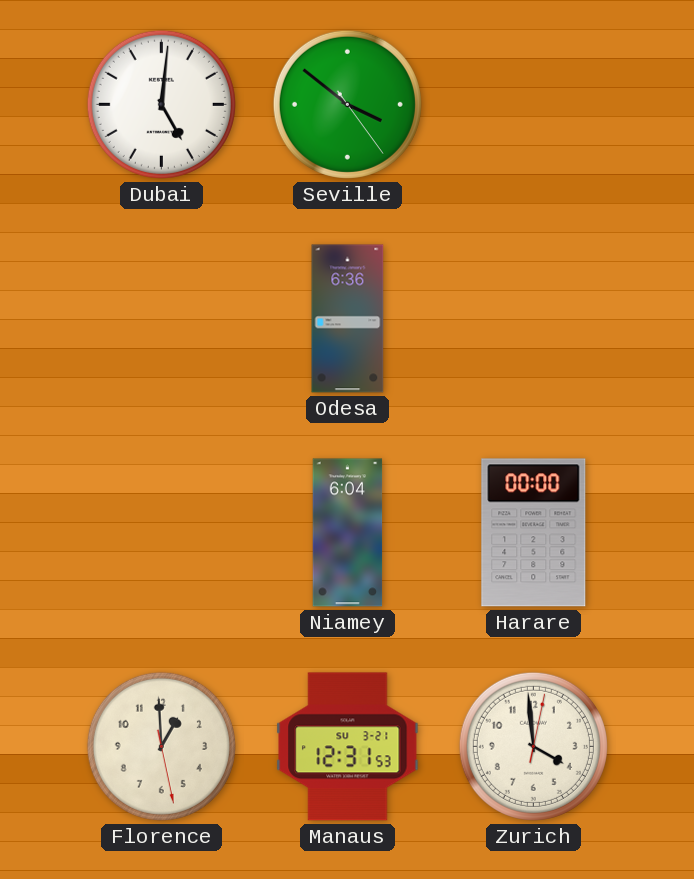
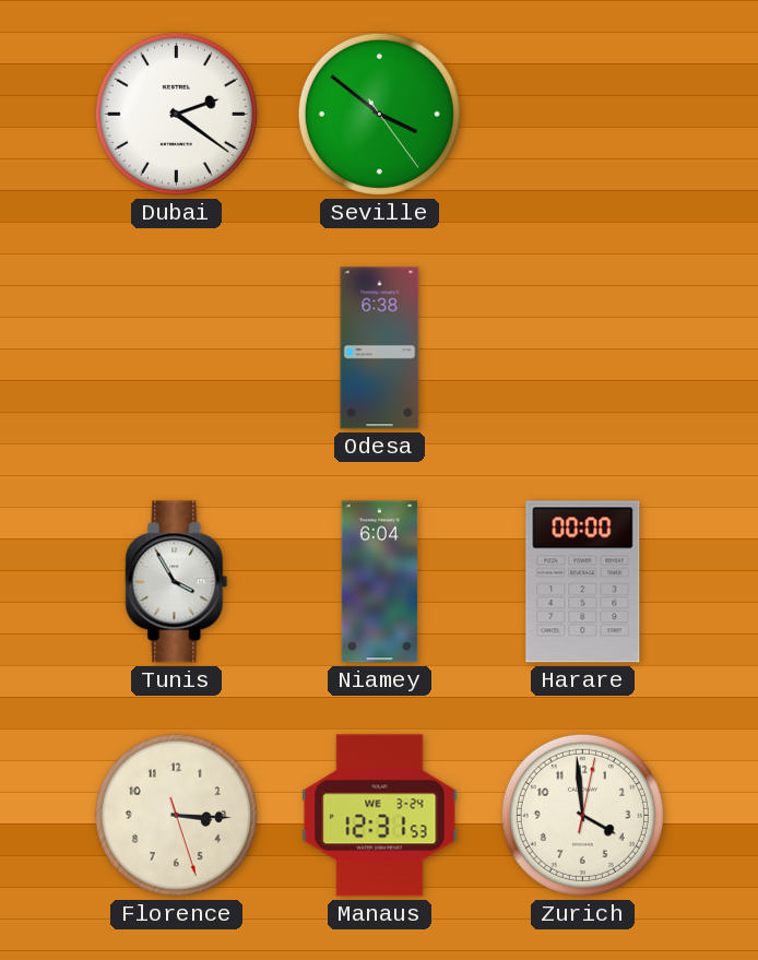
Dubai: 5:01 -> 2:21
Odesa: 6:36 -> 6:38
Tunis: none -> 3:55
Florence: 12:59 -> 3:15
Manaus date: SU 3-21 -> WE 3-24
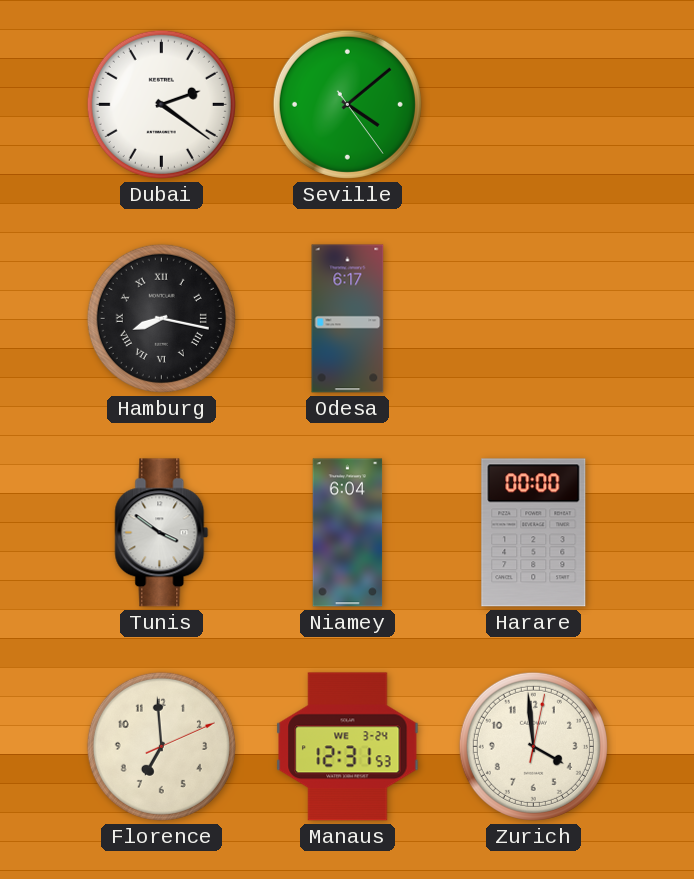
Seville: 3:51 -> 4:08
Hamburg: none -> 8:17
Odesa: 6:38 -> 6:17
Tunis: 3:55 -> 3:51
Florence: 3:15 -> 6:59
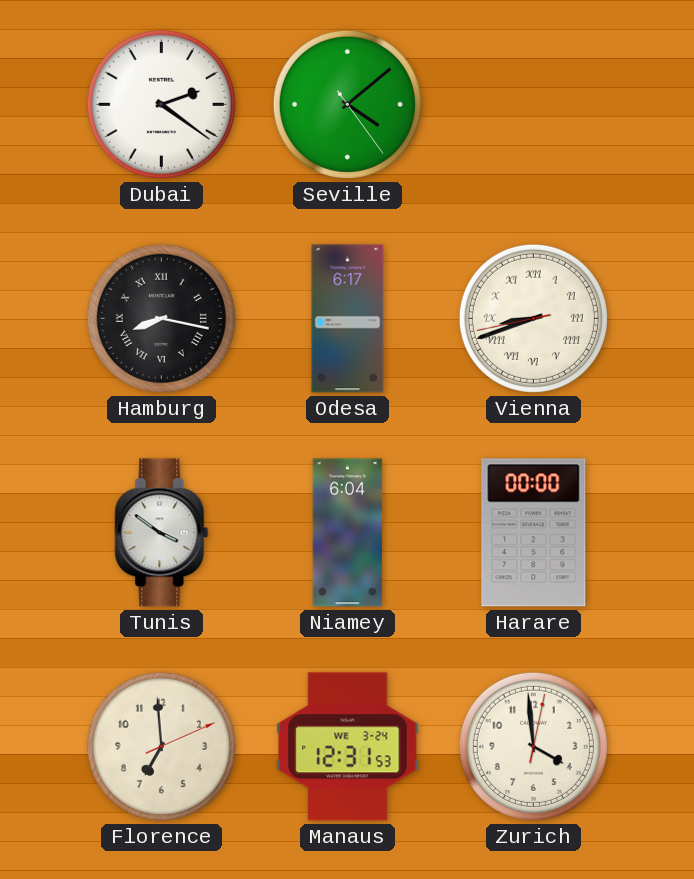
Vienna: none -> 8:41
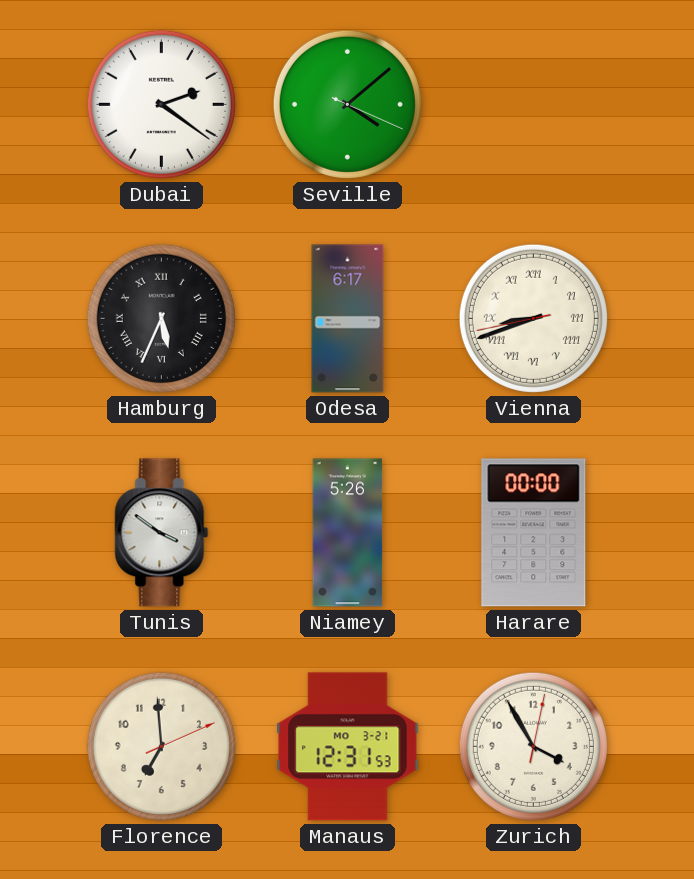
Seville: 4:08:24 -> 4:08:19
Hamburg: 8:17 -> 5:34
Niamey: 6:04 -> 5:26
Manaus date: WE 3-24 -> MO 3-21
Zurich: 3:59 -> 3:55
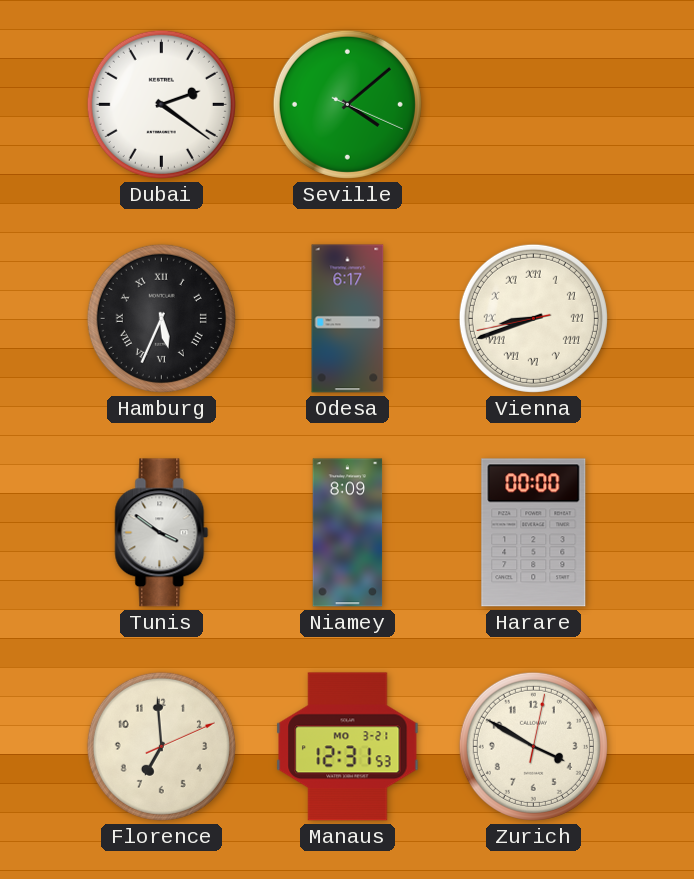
Niamey: 5:26 -> 8:09
Zurich: 3:55 -> 3:50
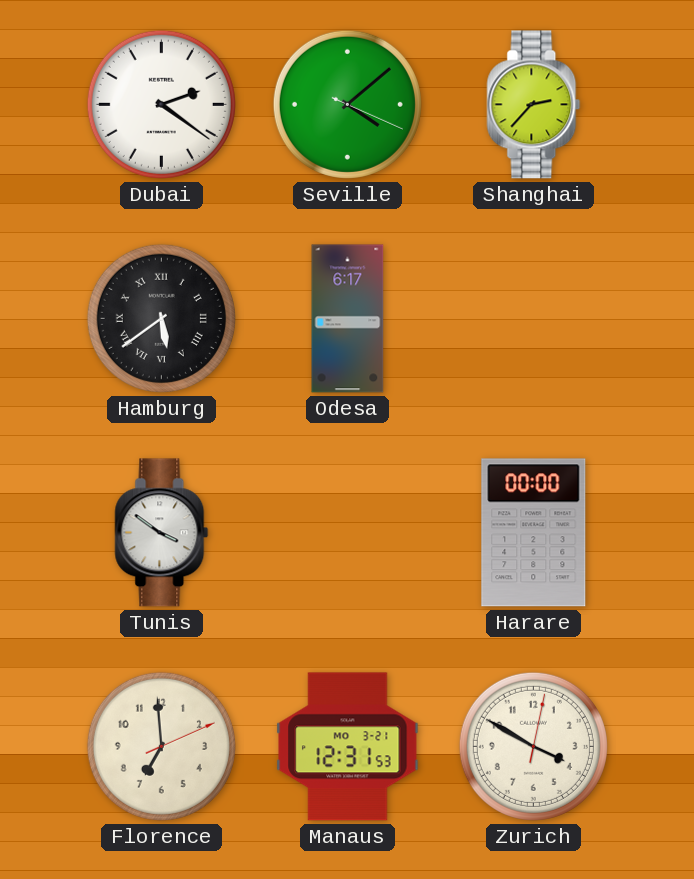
Shanghai: none -> 2:37
Hamburg: 5:34 -> 5:39
Vienna: 8:41 -> none
Niamey: 8:09 -> none
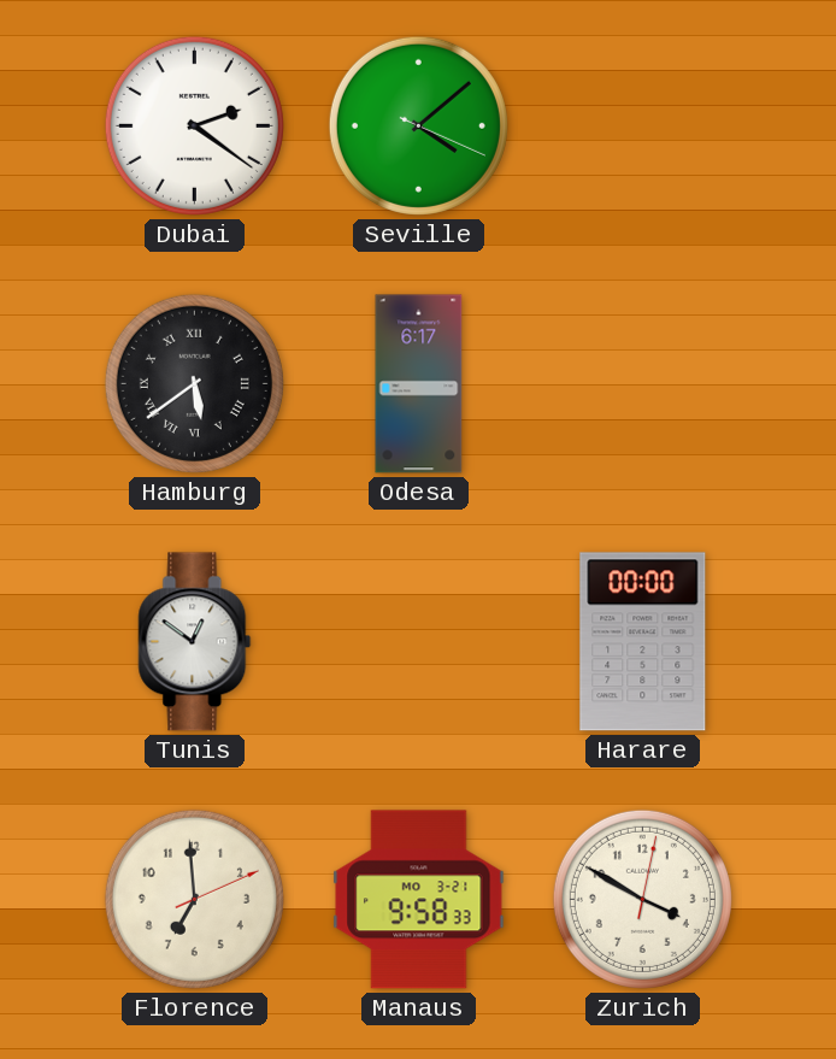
Shanghai: 2:37 -> none
Tunis: 3:51 -> 12:51
Manaus: 12:31 -> 9:58
